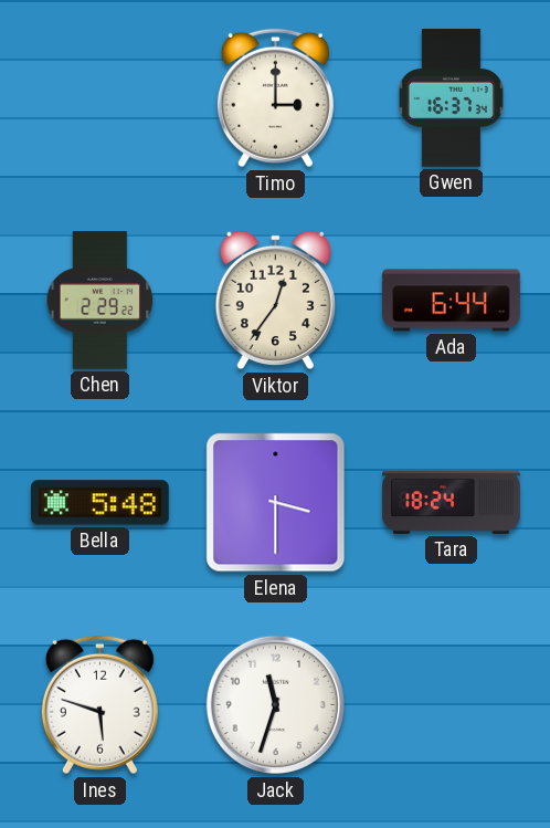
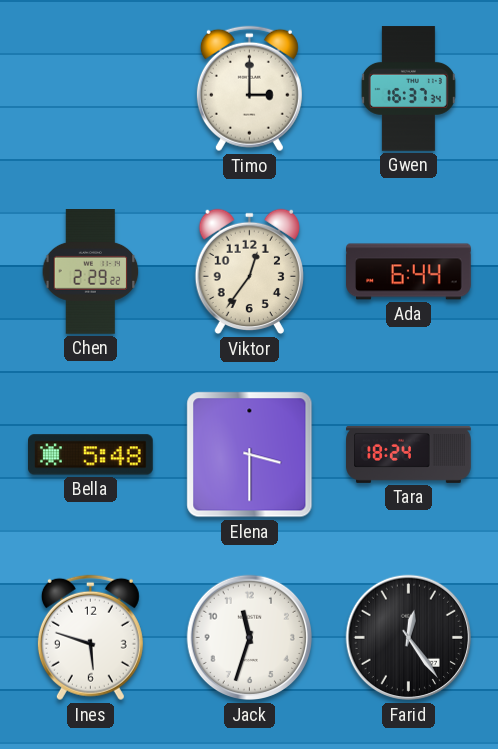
Farid: none -> 12:24
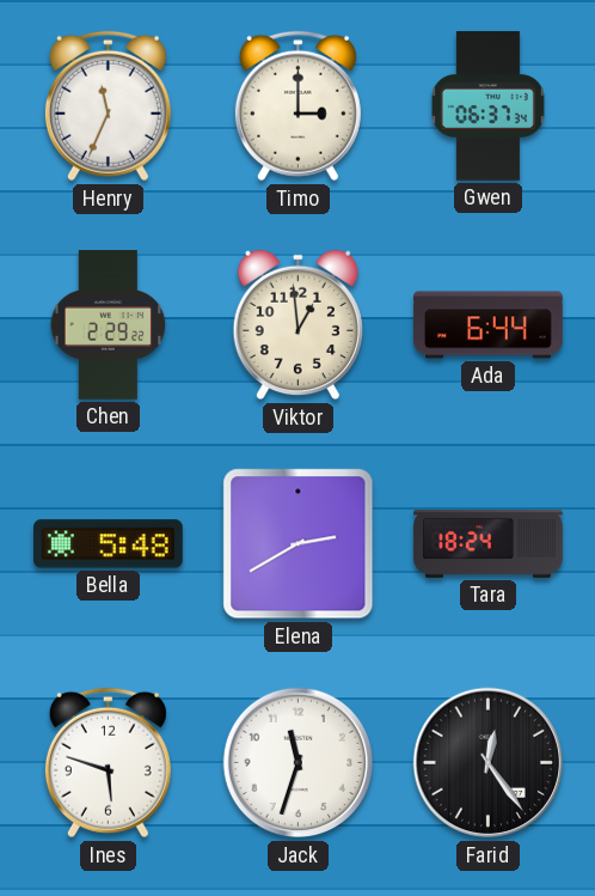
Henry: none -> 11:34
Gwen: 16:37 -> 06:37
Viktor: 12:36 -> 12:59
Elena: 3:30 -> 2:40
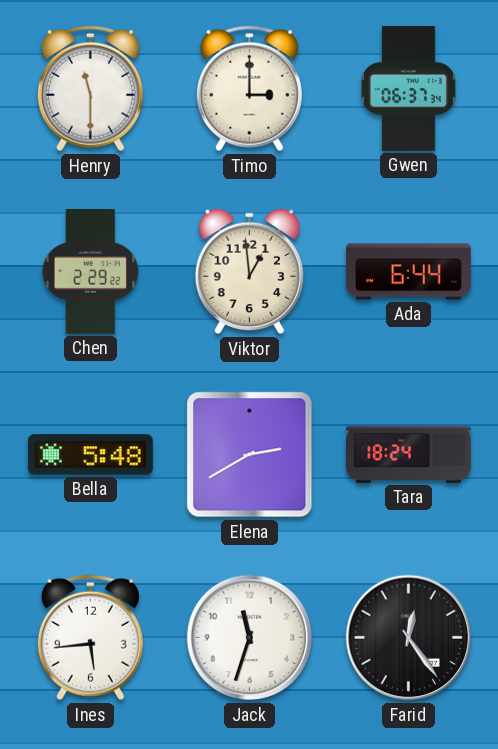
Henry: 11:34 -> 11:30
Ines: 5:48 -> 5:44
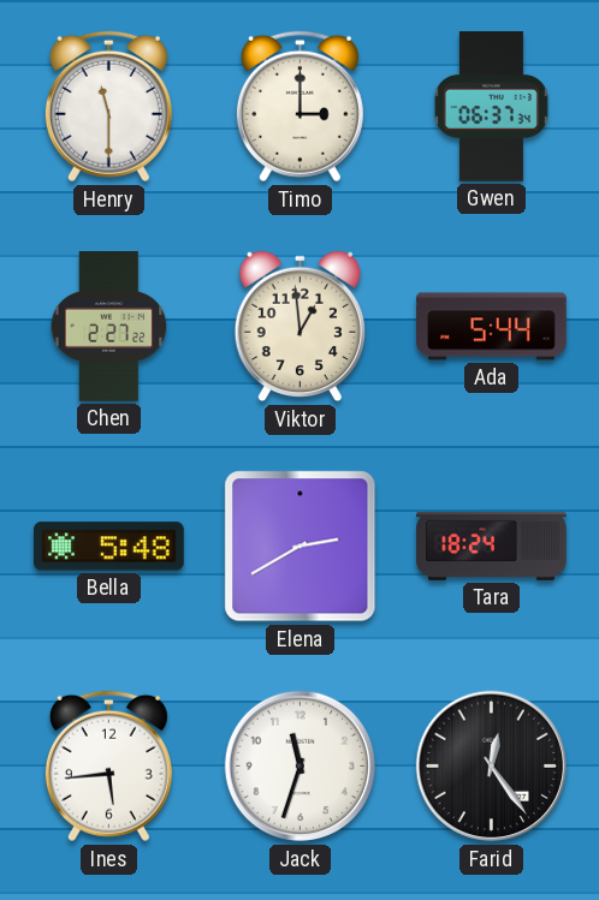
Chen: 2:29 -> 2:27
Ada: 6:44 -> 5:44
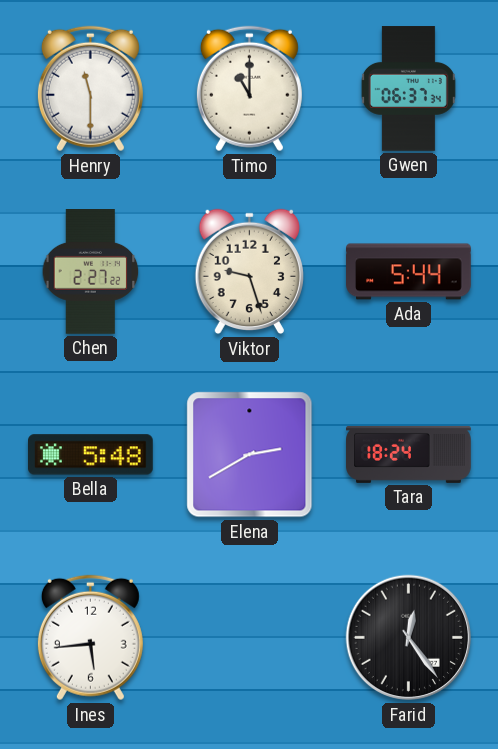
Timo: 3:00 -> 11:00
Viktor: 12:59 -> 9:27
Jack: 11:33 -> none
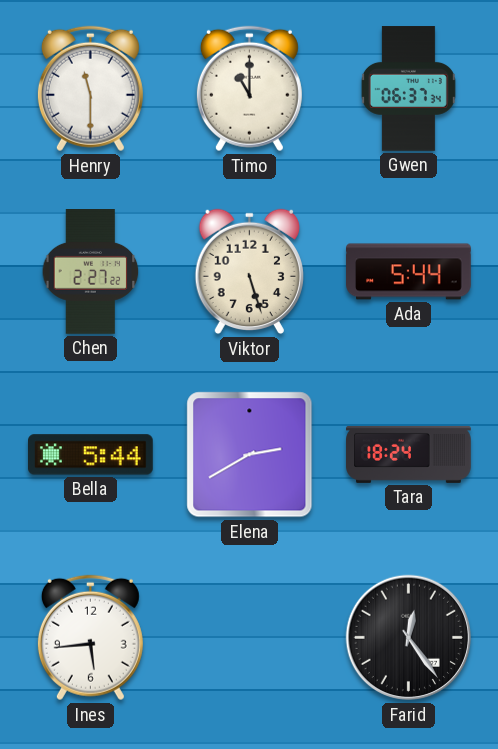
Viktor: 9:27 -> 5:27
Bella: 5:48 -> 5:44
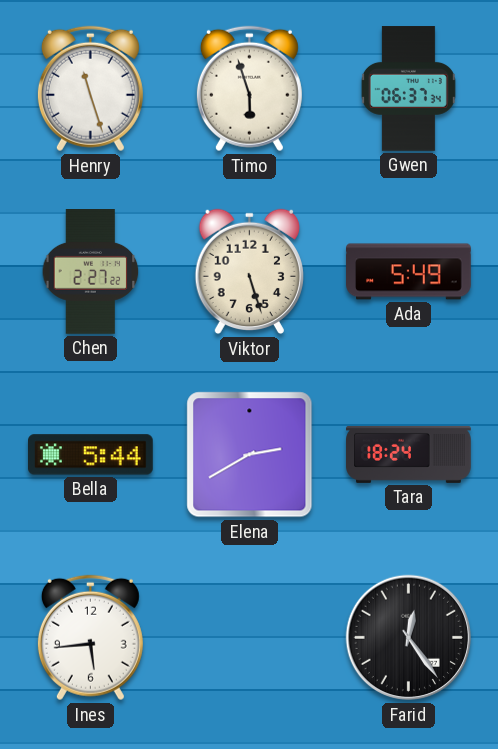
Henry: 11:30 -> 11:27
Timo: 11:00 -> 5:57
Ada: 5:44 -> 5:49
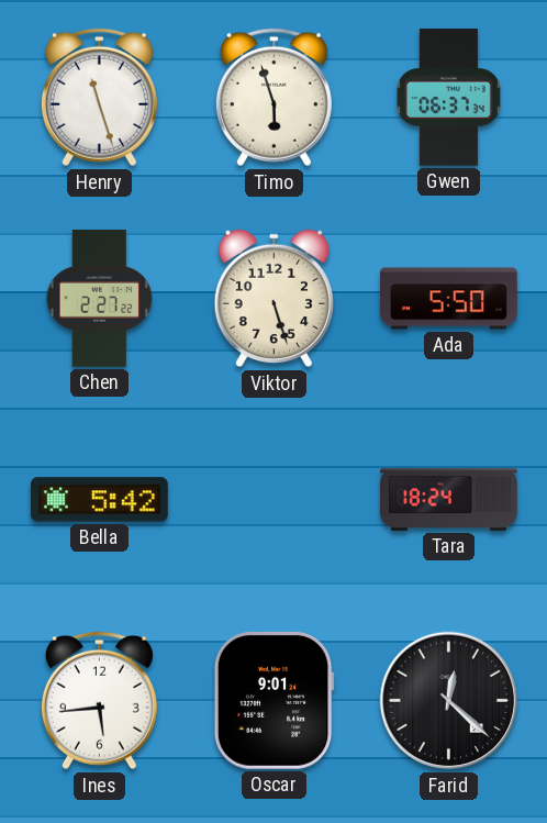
Ada: 5:49 -> 5:50
Bella: 5:44 -> 5:42
Elena: 2:40 -> none
Oscar: none -> 9:01
Farid: 12:24 -> 12:22
